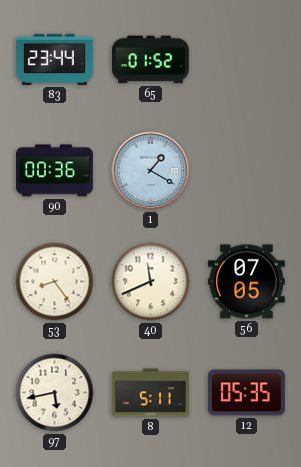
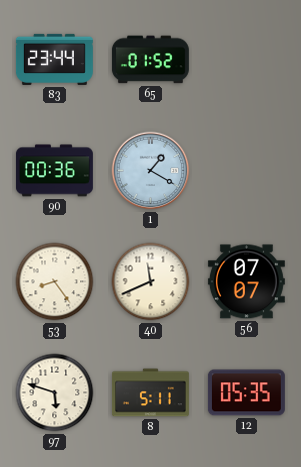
56: 07:05 -> 07:07
97: 5:43 -> 5:48
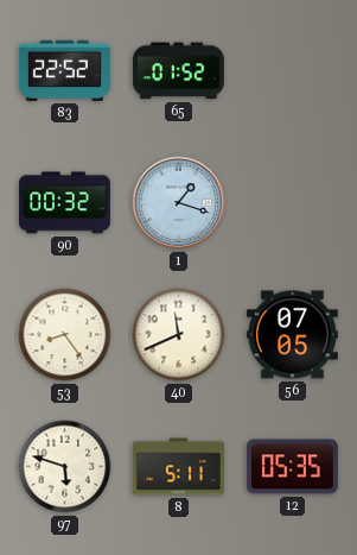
83: 23:44 -> 22:52
90: 00:36 -> 00:32
1: 1:20 -> 1:18
56: 07:07 -> 07:05
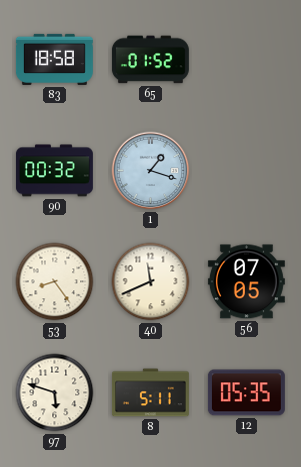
83: 22:52 -> 18:58
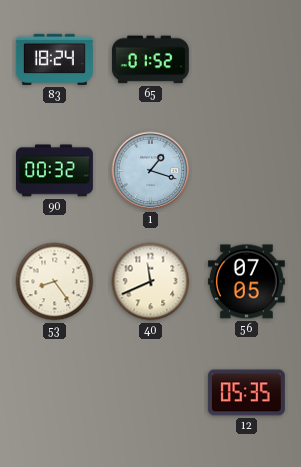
83: 18:58 -> 18:24
97: 5:48 -> none
8: 5:11 -> none
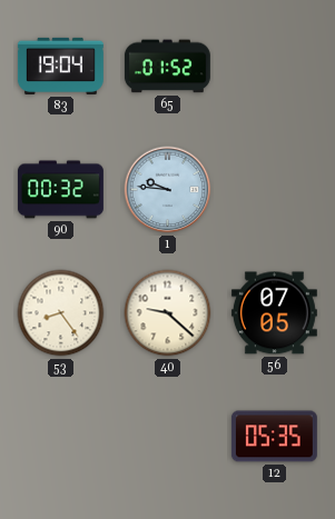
83: 18:24 -> 19:04
1: 1:18 -> 9:46
40: 11:41 -> 9:22
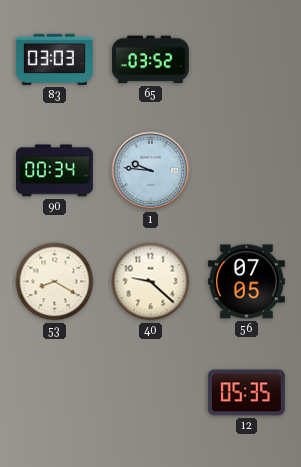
83: 19:04 -> 03:03
65: 01:52 -> 03:52
90: 00:32 -> 00:34
53: 8:24 -> 8:20
